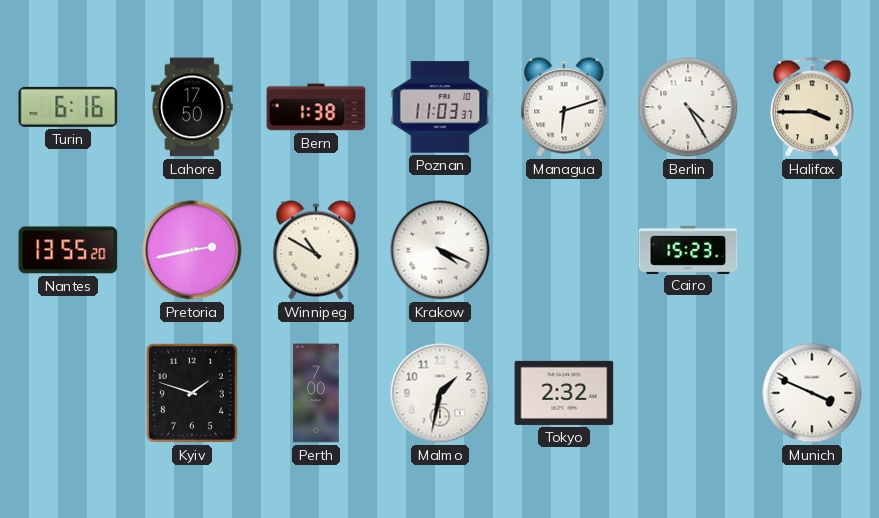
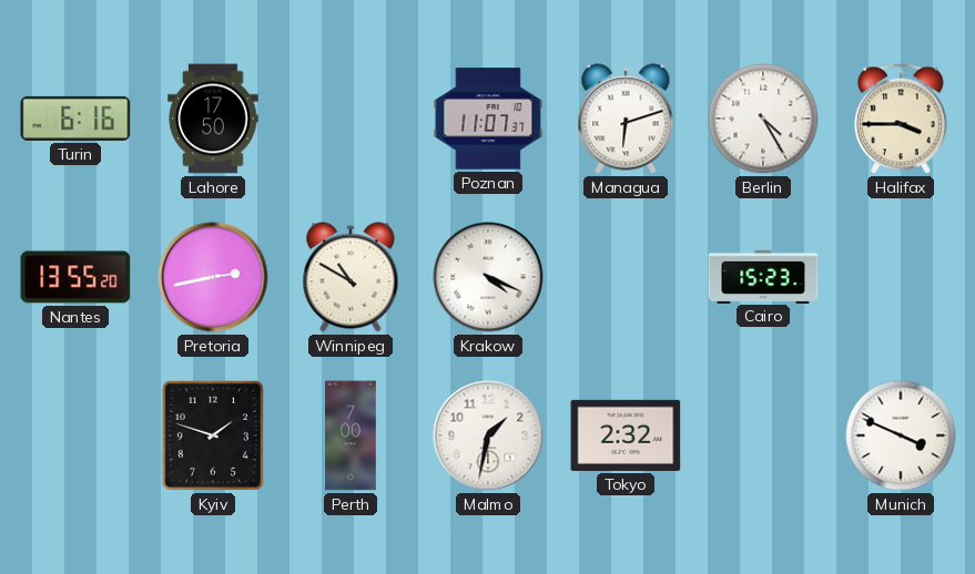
Bern: 1:38 -> none
Poznan: 11:03 -> 11:07
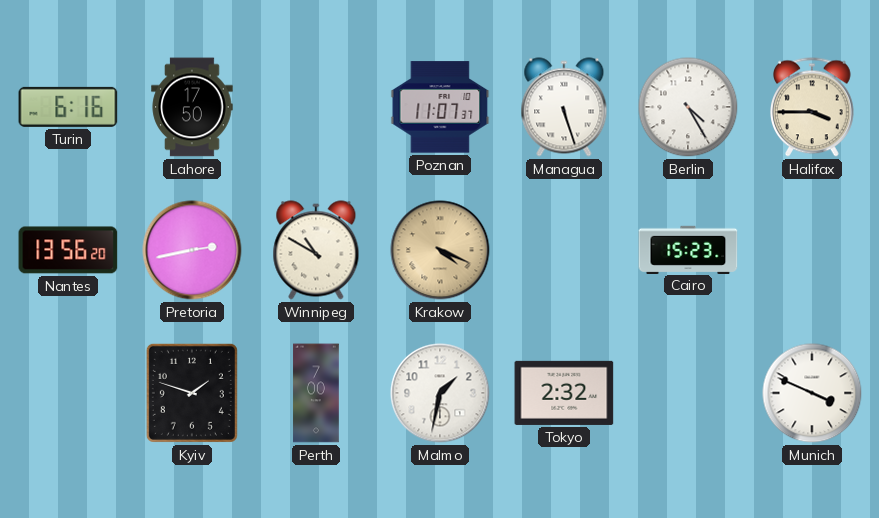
Managua: 6:12 -> 5:27
Nantes: 13:55 -> 13:56
Krakow dial: white -> champagne
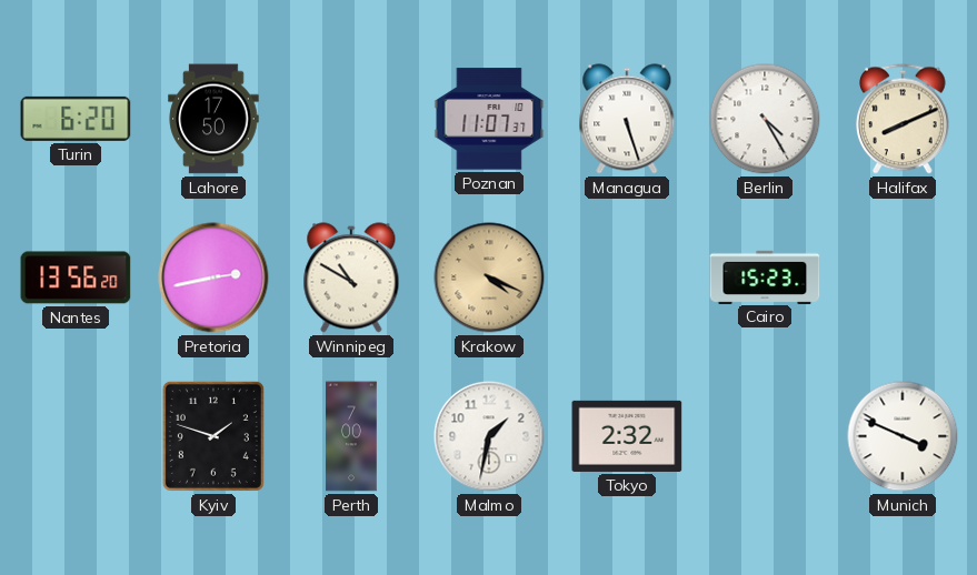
Turin: 6:16 -> 6:20
Halifax: 3:45 -> 8:11
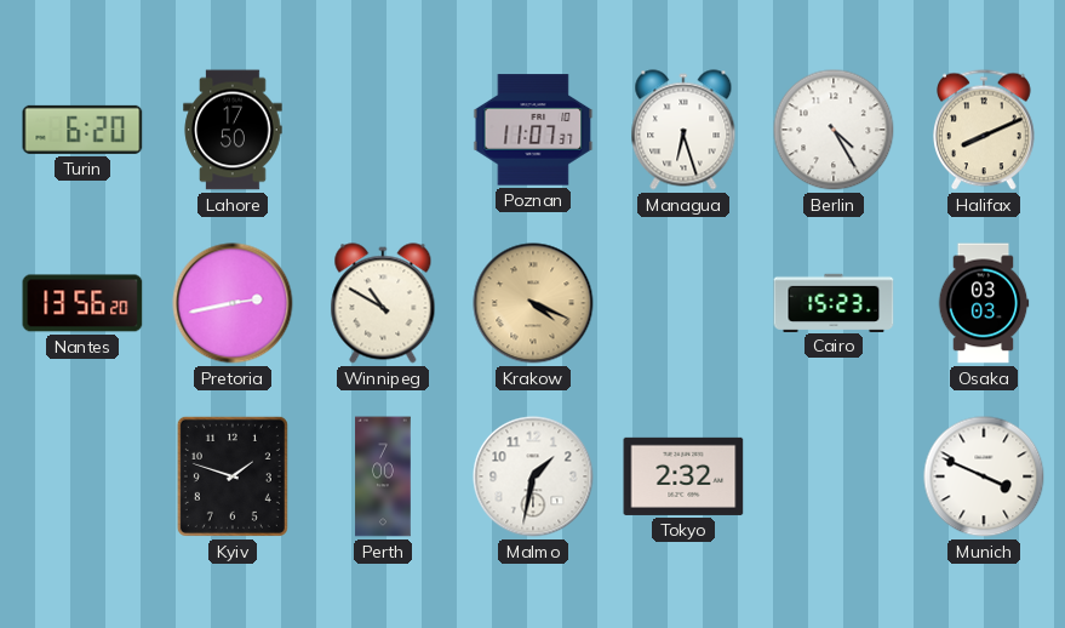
Managua: 5:27 -> 6:27
Osaka: none -> 03:03
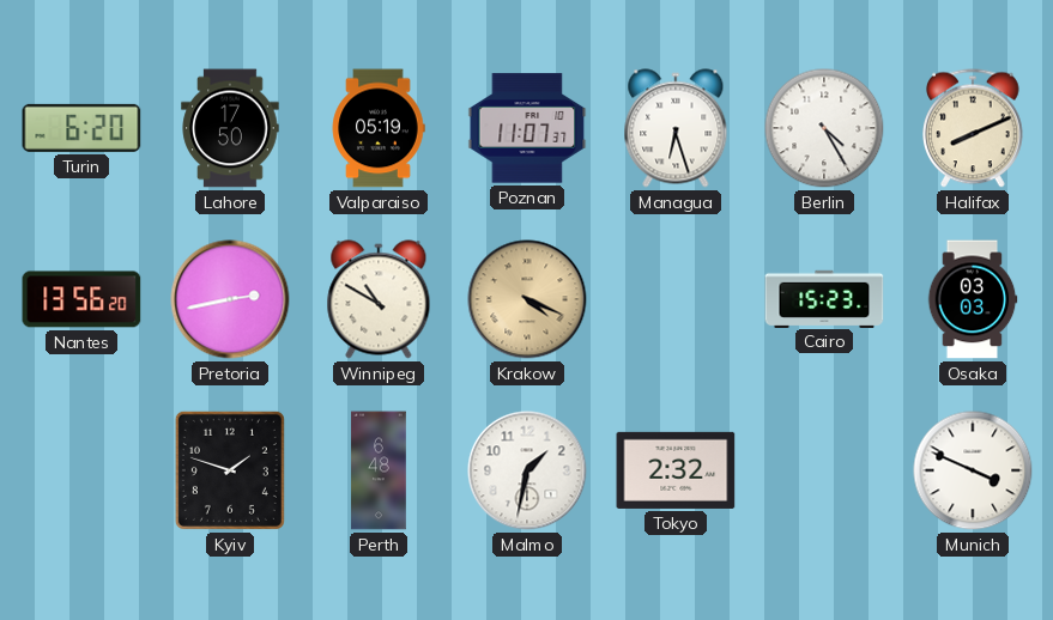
Valparaiso: none -> 05:19
Perth: 7:00 -> 6:48
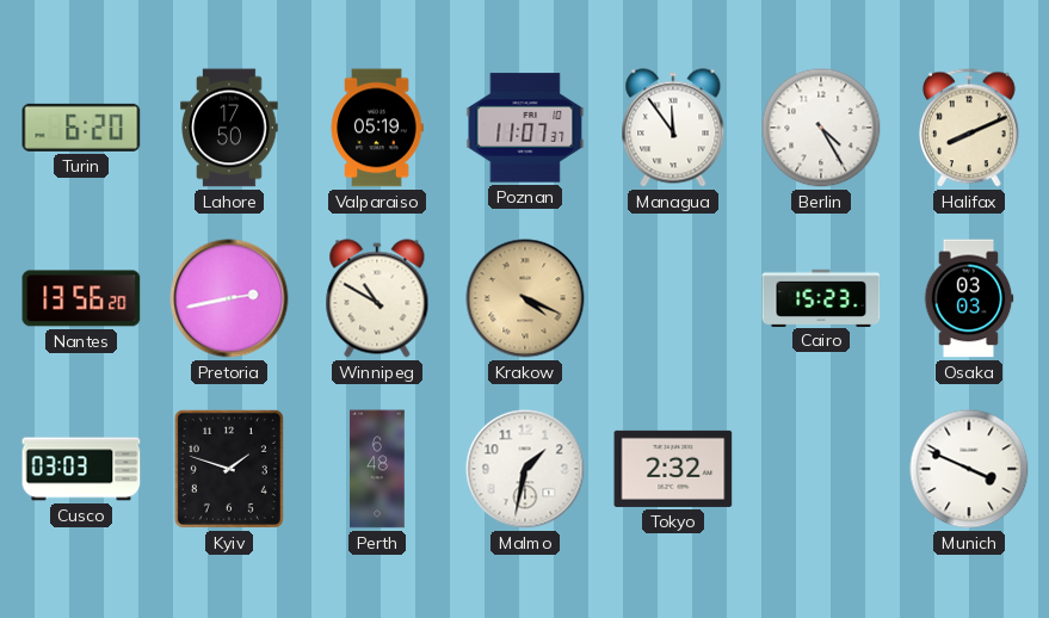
Managua: 6:27 -> 11:54
Cusco: none -> 03:03
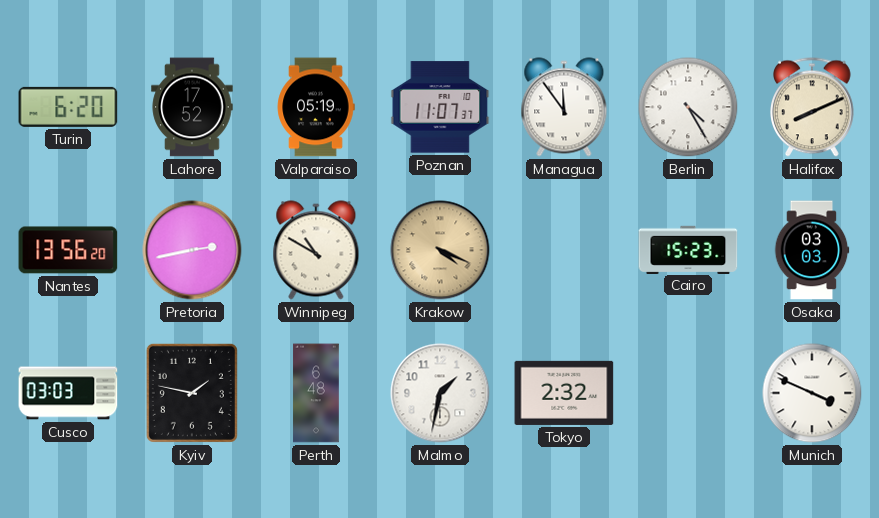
Lahore: 17:50 -> 17:52
Kyiv: 1:48 -> 1:47
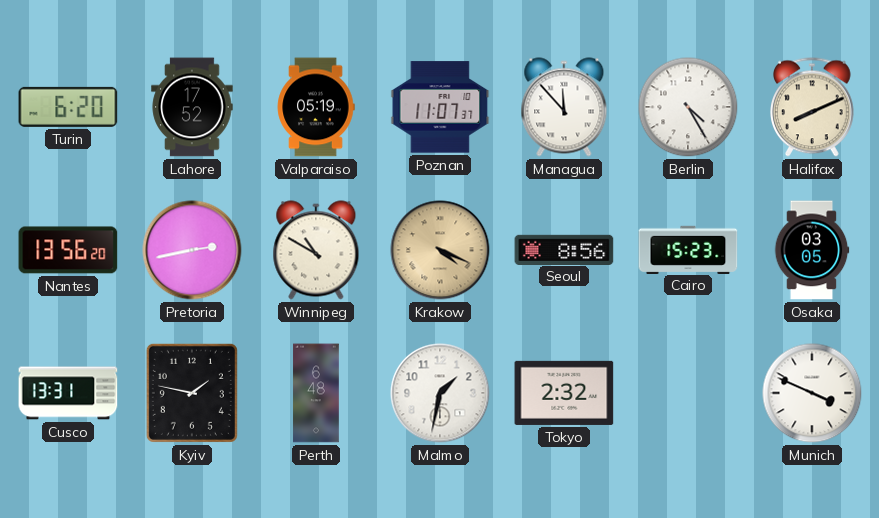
Managua: 11:54 -> 11:53
Seoul: none -> 8:56
Osaka: 03:03 -> 03:05
Cusco: 03:03 -> 13:31
